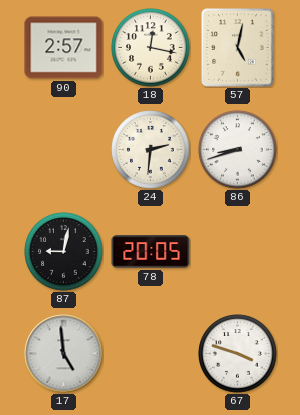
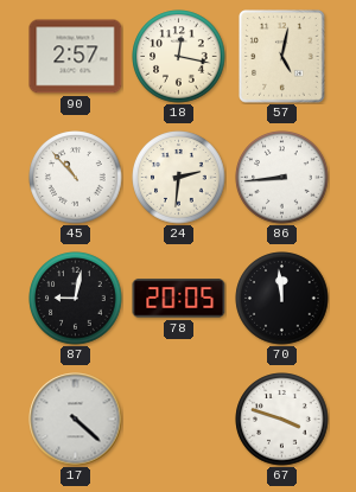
45: none -> 10:53
86: 8:42 -> 8:44
70: none -> 11:59
17: 4:59 -> 4:22
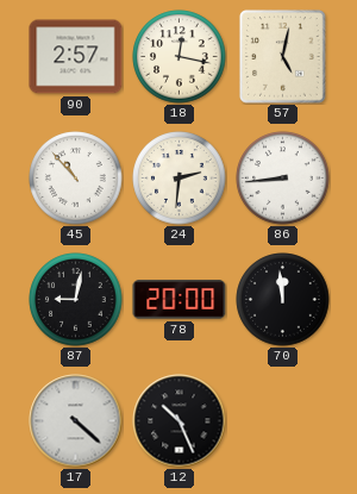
78: 20:05 -> 20:00
12: none -> 10:26
67: 3:48 -> none
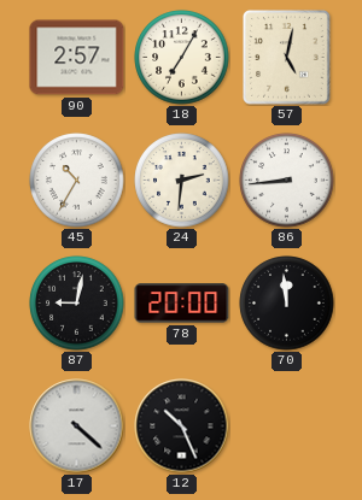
18: 12:17 -> 7:05
45: 10:53 -> 10:35
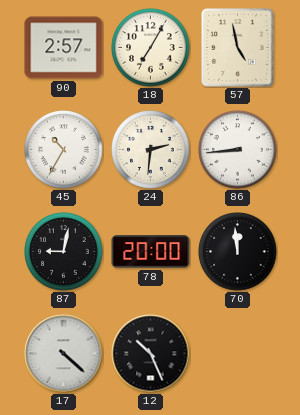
57: 5:02 -> 4:58
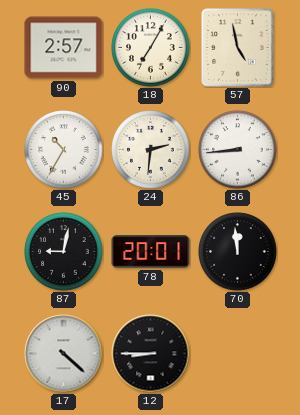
78: 20:00 -> 20:01
12: 10:26 -> 8:45
